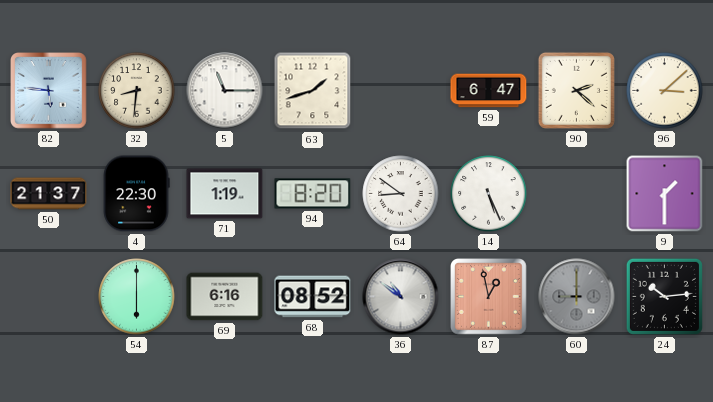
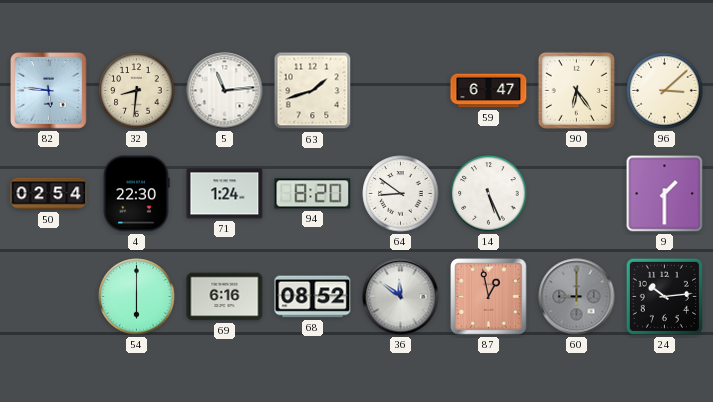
5: 11:15 -> 11:14
90: 2:22 -> 6:24
50: 21:37 -> 02:54
71: 1:19 -> 1:24
36: 10:51 -> 11:51
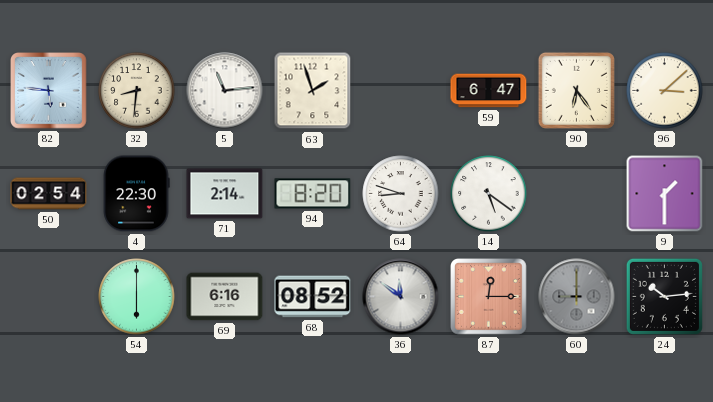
63: 1:42 -> 1:57
71: 1:24 -> 2:14
64: 8:51 -> 8:48
14: 5:26 -> 5:21
87: 12:58 -> 12:15
